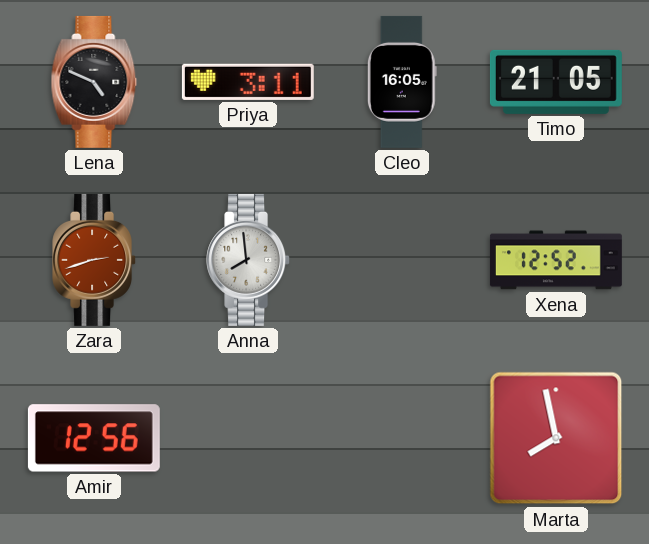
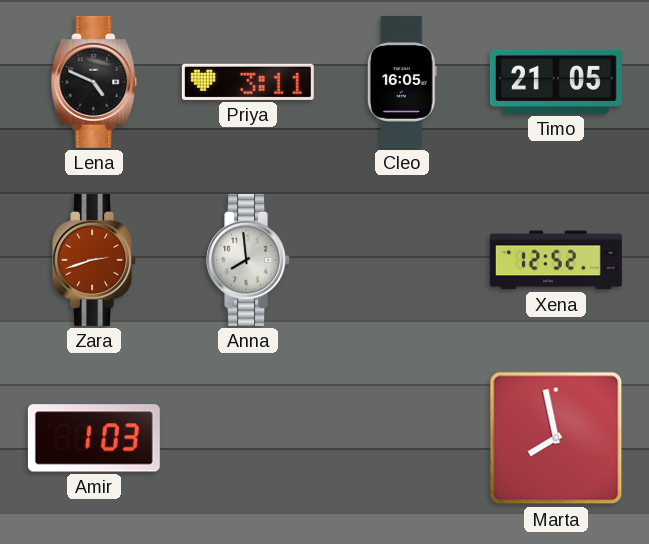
Amir: 12:56 -> 1:03
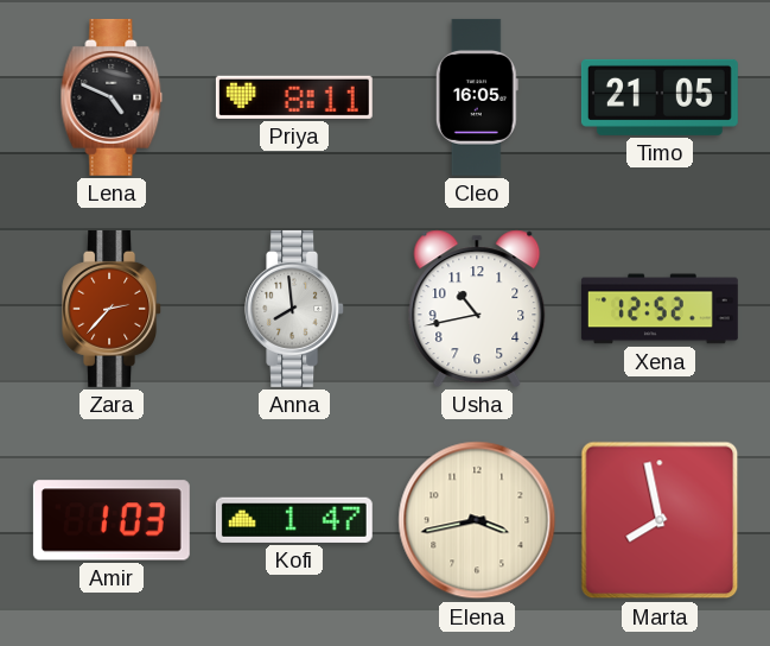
Priya: 3:11 -> 8:11
Zara: 2:42 -> 2:37
Usha: none -> 10:43
Kofi: none -> 1:47
Elena: none -> 3:43
